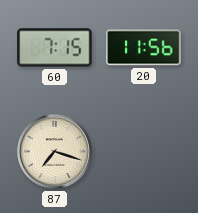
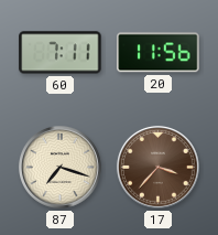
60: 7:15 -> 7:11
17: none -> 3:37
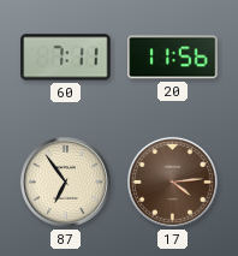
87: 7:18 -> 6:54
17: 3:37 -> 4:14
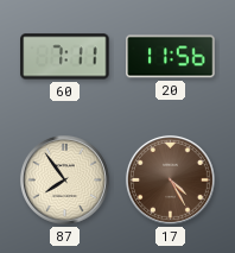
87: 6:54 -> 7:54
17: 4:14 -> 4:25
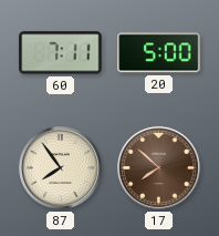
20: 11:56 -> 5:00
17: 4:25 -> 7:52
